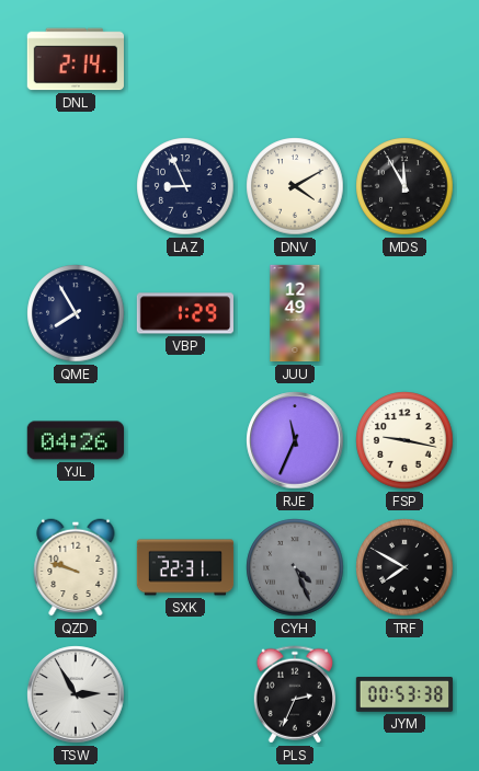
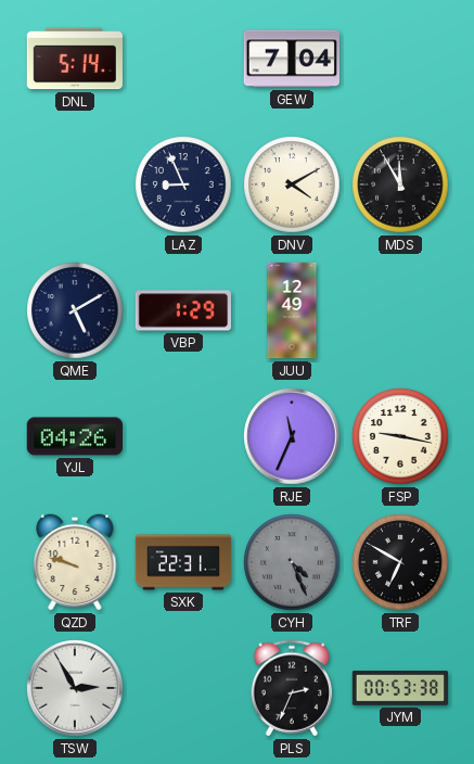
DNL: 2:14 -> 5:14
GEW: none -> 7:04
QME: 7:55 -> 5:10
TRF: 7:50 -> 6:50
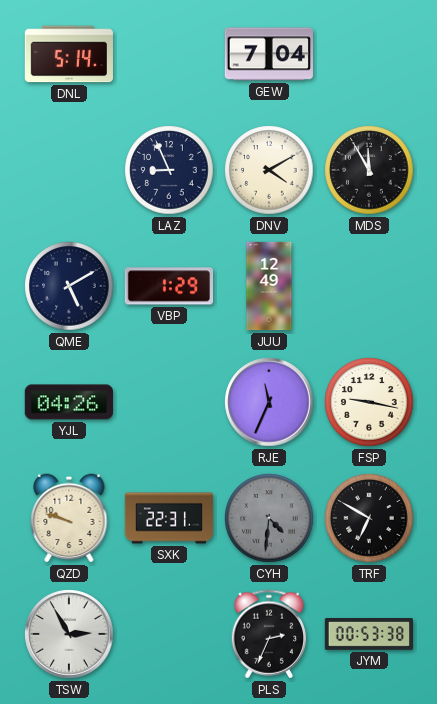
CYH: 4:26 -> 4:31
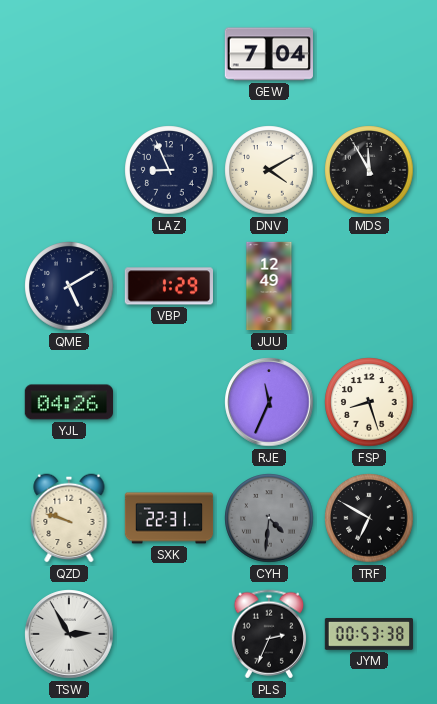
DNL: 5:14 -> none
FSP: 9:17 -> 8:27
